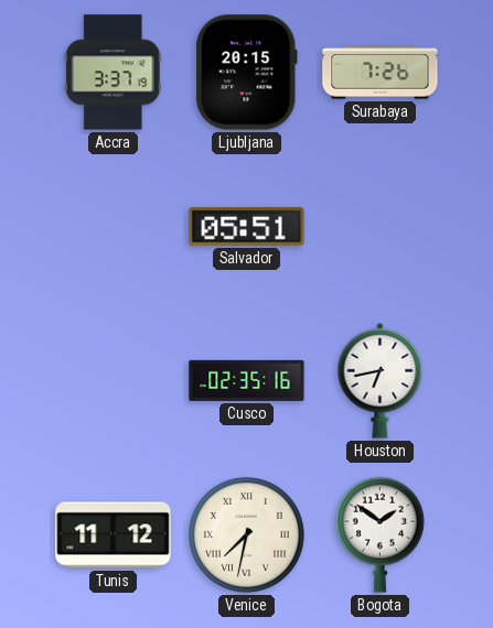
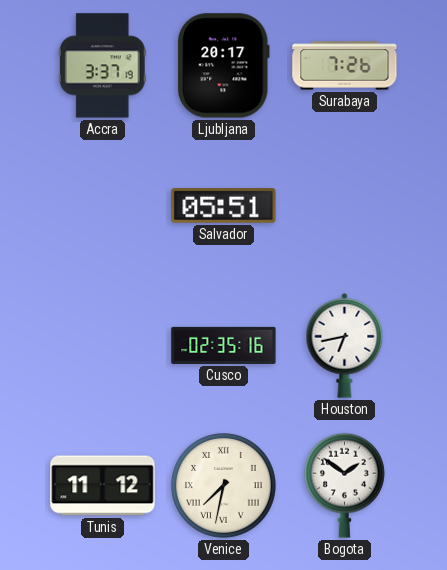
Ljubljana: 20:15 -> 20:17
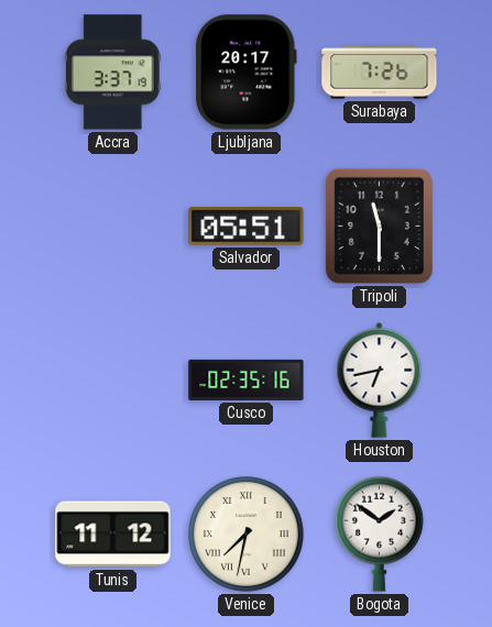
Tripoli: none -> 11:30
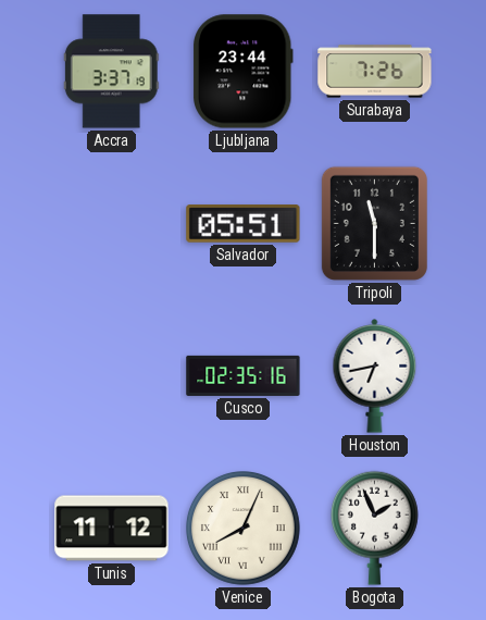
Ljubljana: 20:17 -> 23:44
Venice: 7:32 -> 8:04
Bogota: 1:51 -> 1:56
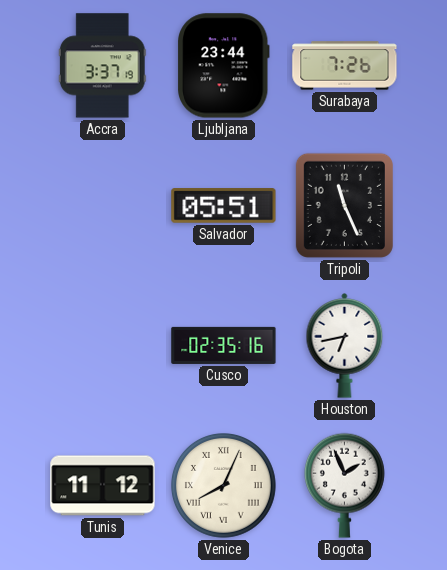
Tripoli: 11:30 -> 11:26
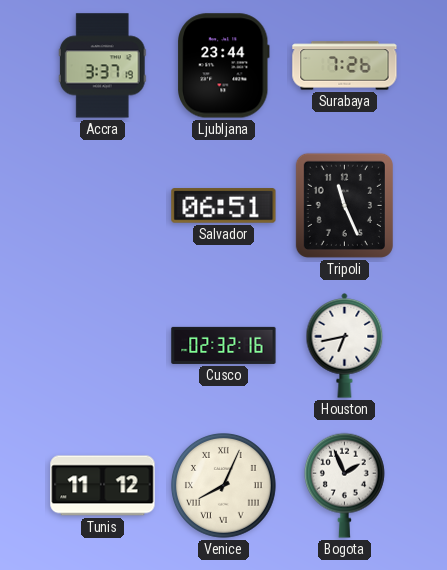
Salvador: 05:51 -> 06:51
Cusco: 02:35 -> 02:32
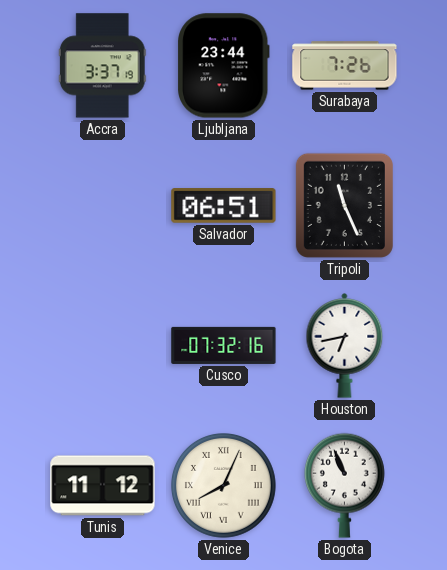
Cusco: 02:32 -> 07:32
Bogota: 1:56 -> 10:56
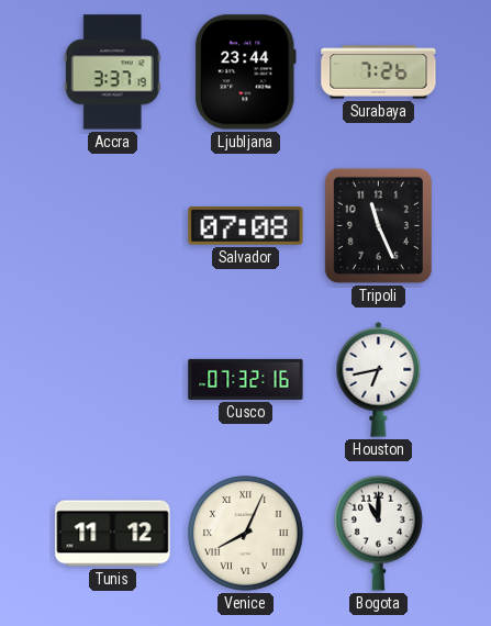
Salvador: 06:51 -> 07:08
Bogota: 10:56 -> 11:00
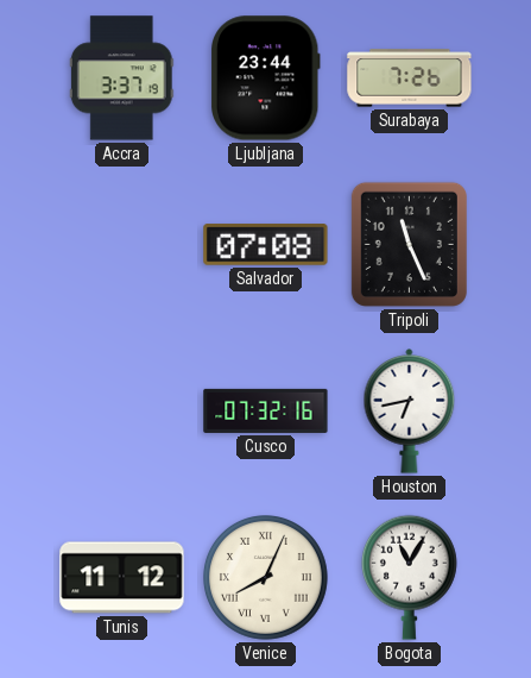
Bogota: 11:00 -> 11:05
